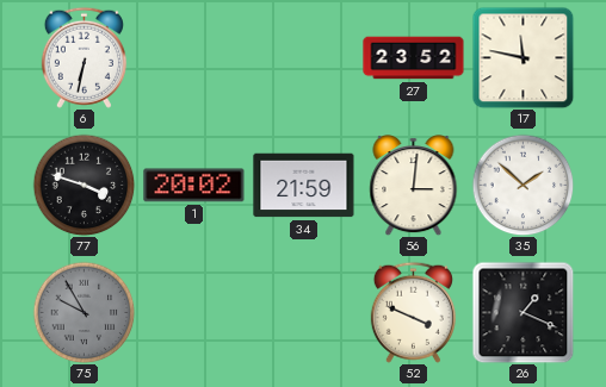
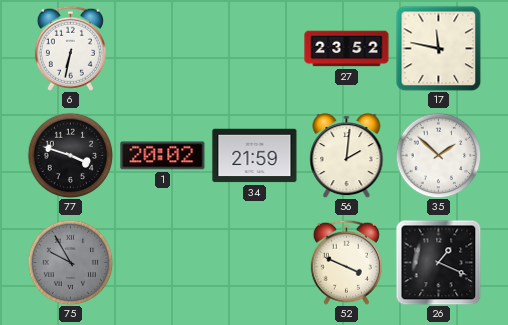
56: 3:01 -> 2:01
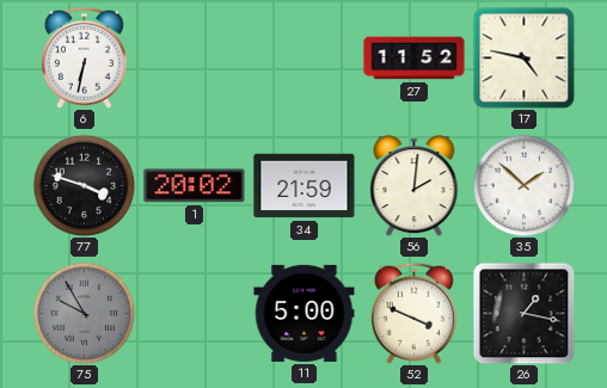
27: 23:52 -> 11:52
17: 11:47 -> 4:47
11: none -> 5:00
26: 1:19 -> 1:17
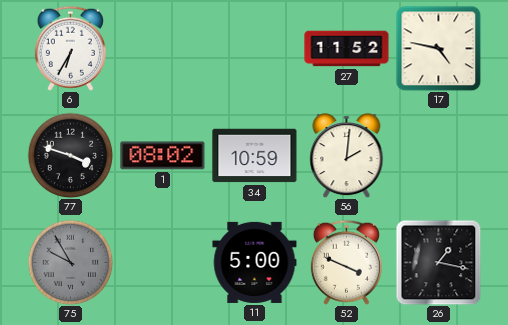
6: 6:32 -> 6:35
1: 20:02 -> 08:02
34: 21:59 -> 10:59
35: 1:52 -> none
